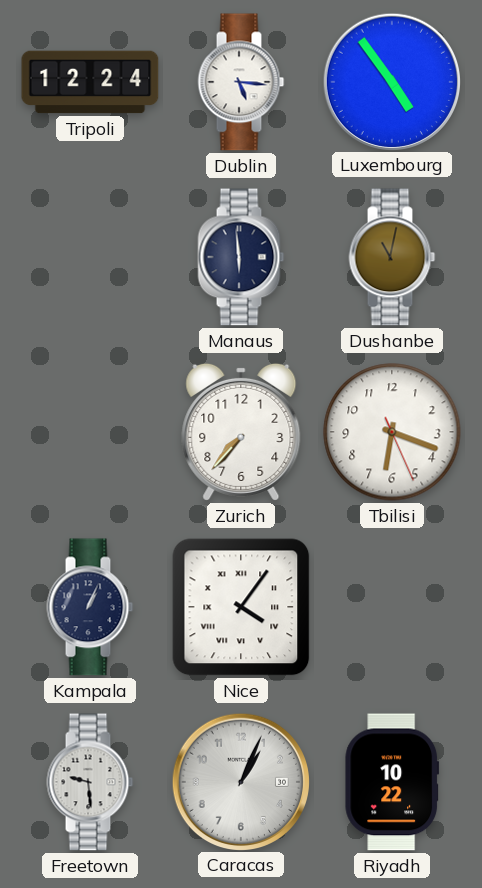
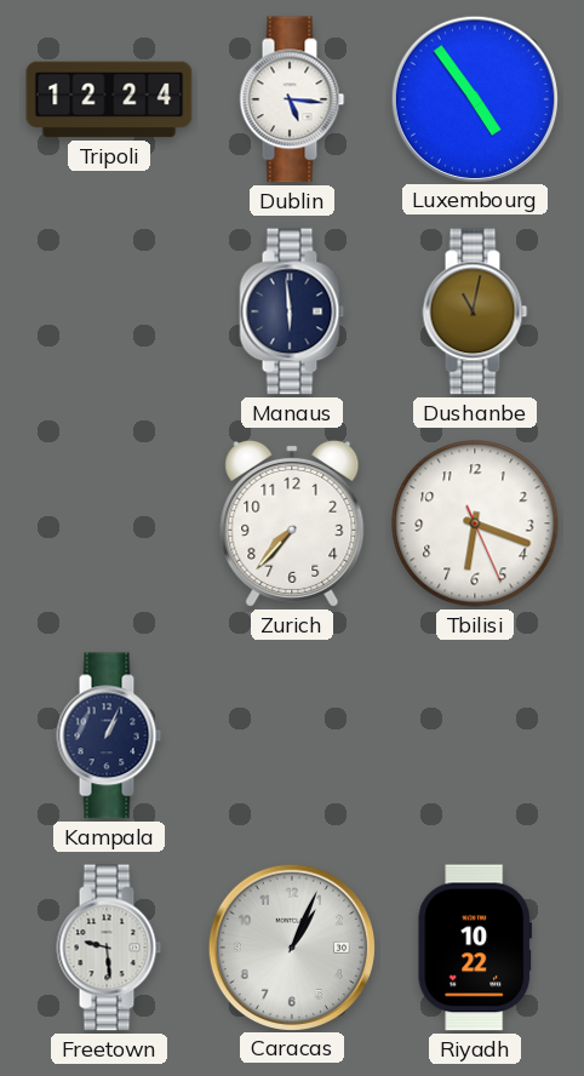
Nice: 4:06 -> none
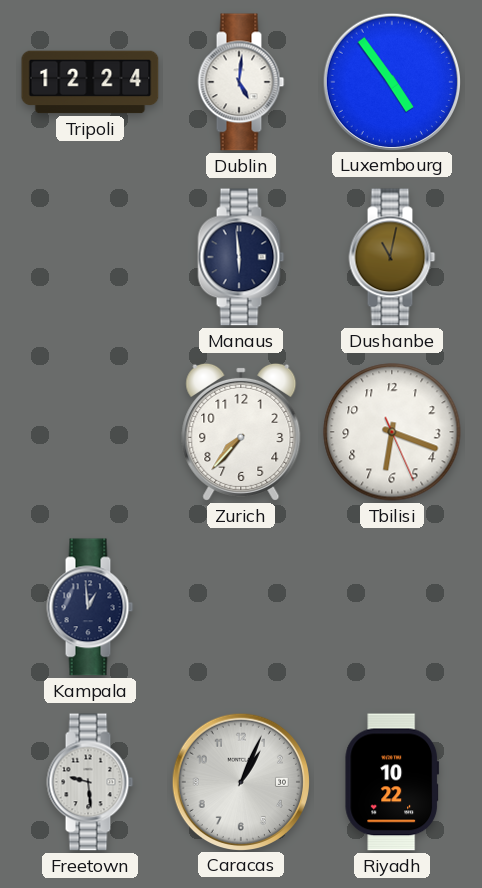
Dublin: 5:16 -> 5:01
Kampala: 1:04 -> 12:59
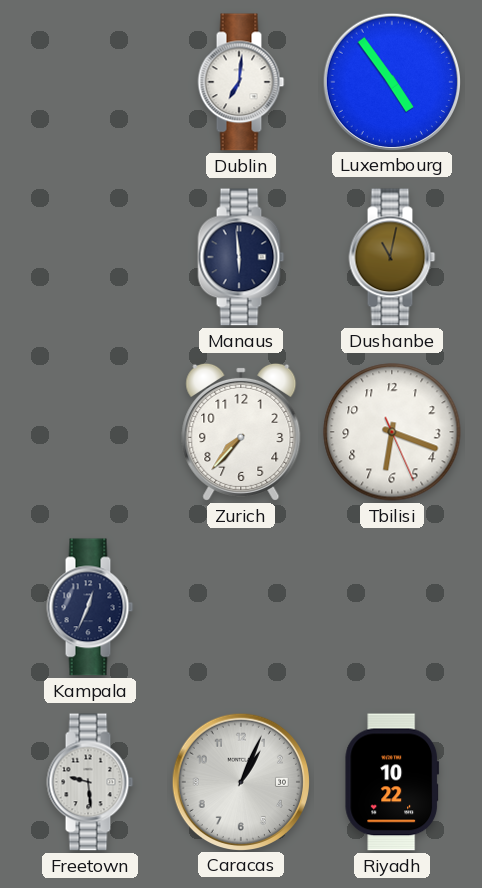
Tripoli: 12:24 -> none
Dublin: 5:01 -> 7:01
Kampala: 12:59 -> 12:34
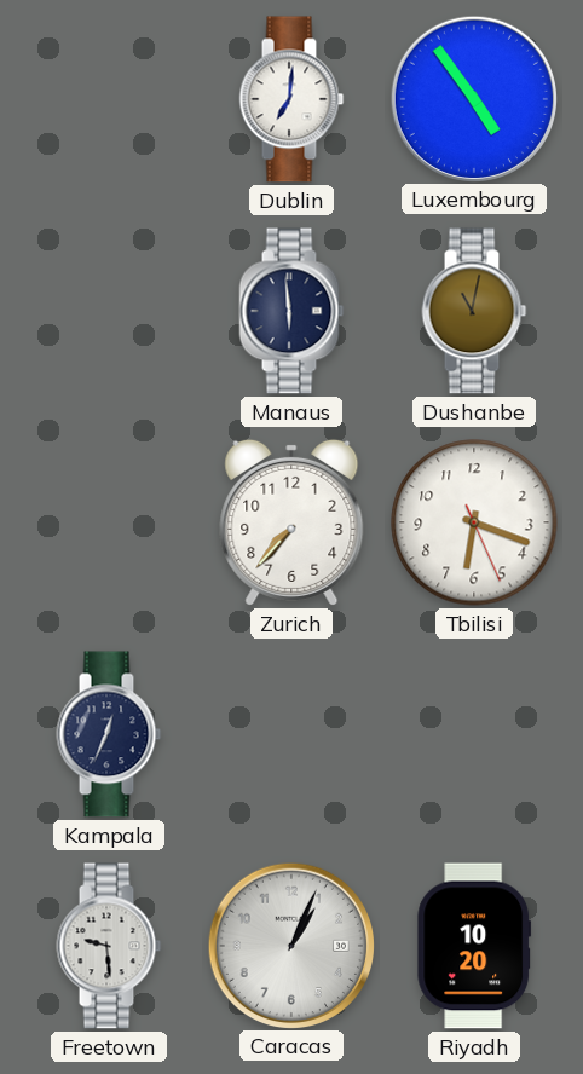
Riyadh: 10:22 -> 10:20
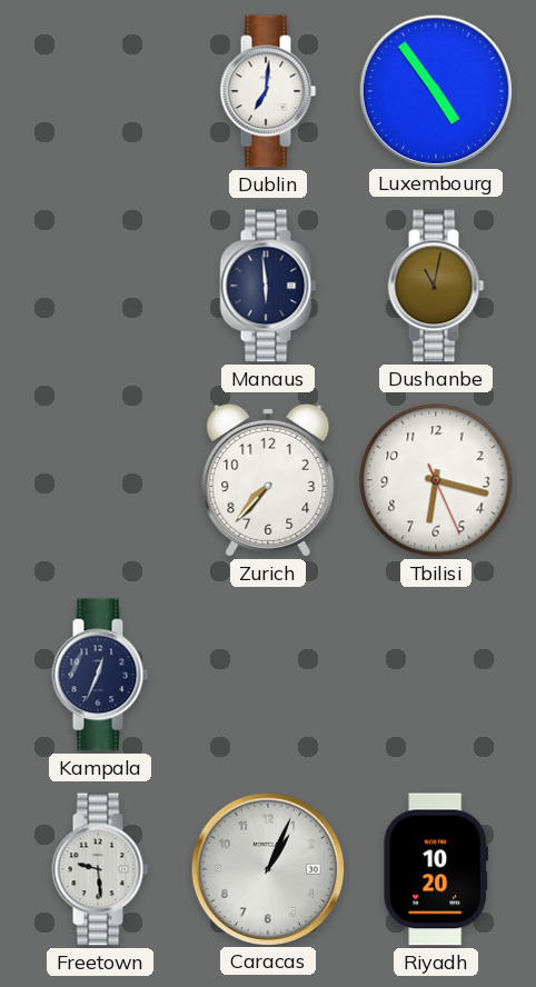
Tbilisi: 6:18 -> 6:17
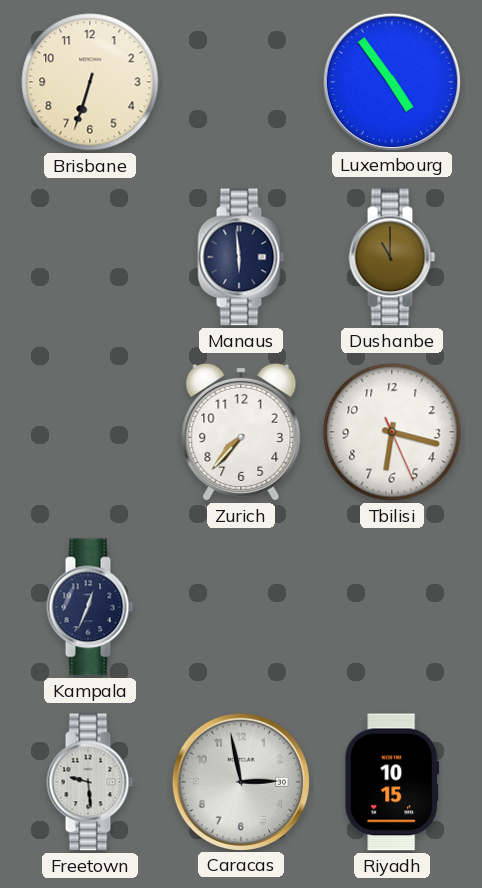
Brisbane: none -> 6:33
Dublin: 7:01 -> none
Dushanbe: 11:02 -> 11:00
Caracas: 1:04 -> 2:58
Riyadh: 10:20 -> 10:15
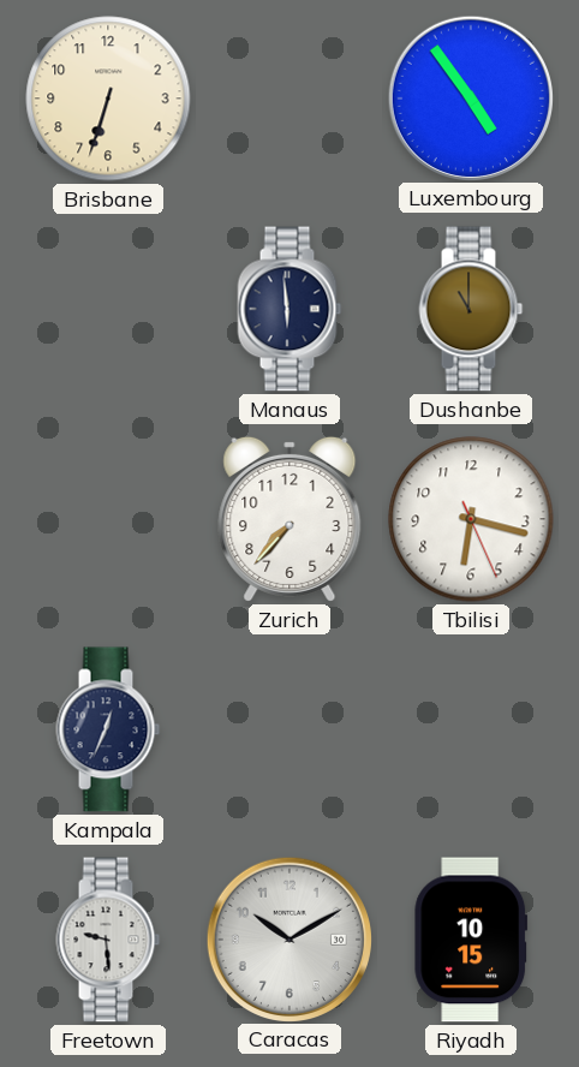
Caracas: 2:58 -> 10:10
